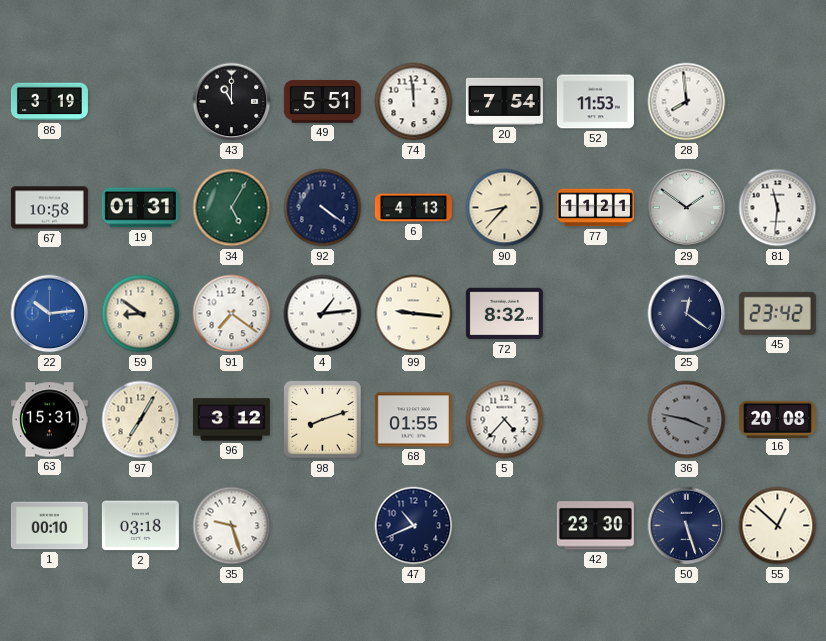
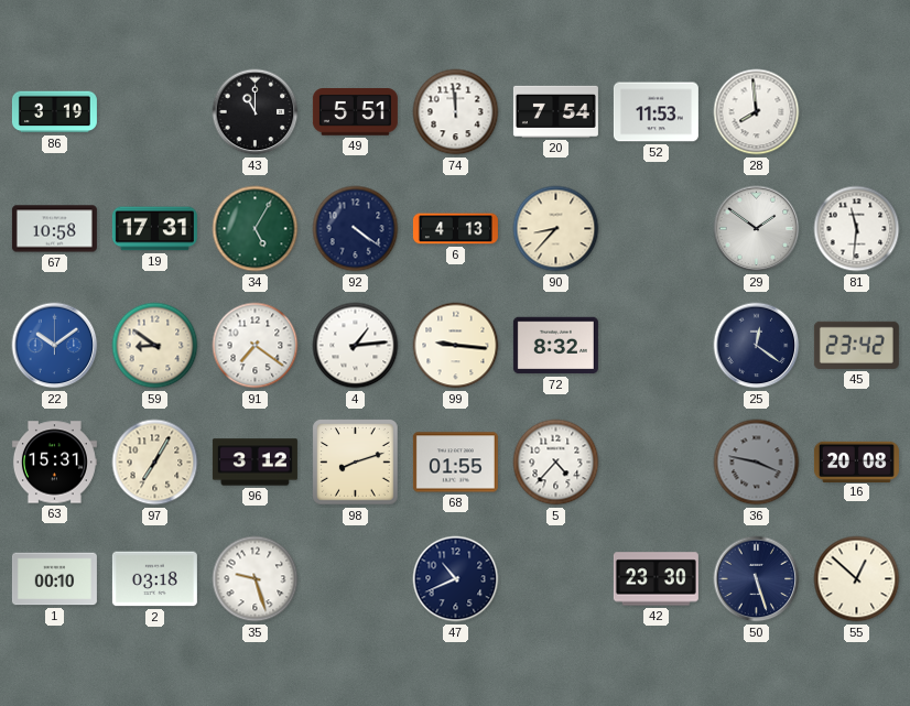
19: 01:31 -> 17:31
77: 11:21 -> none
22: 10:14 -> 10:09
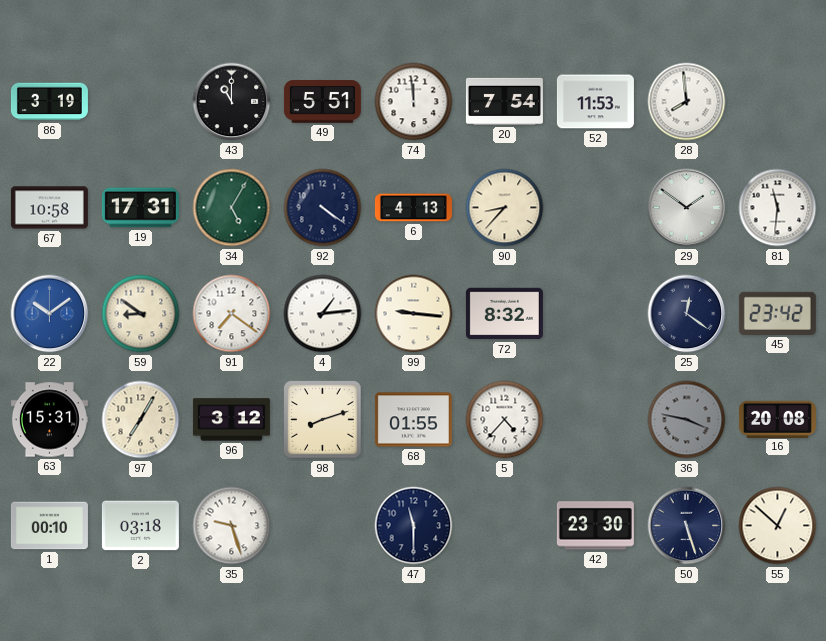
47: 10:41 -> 11:30
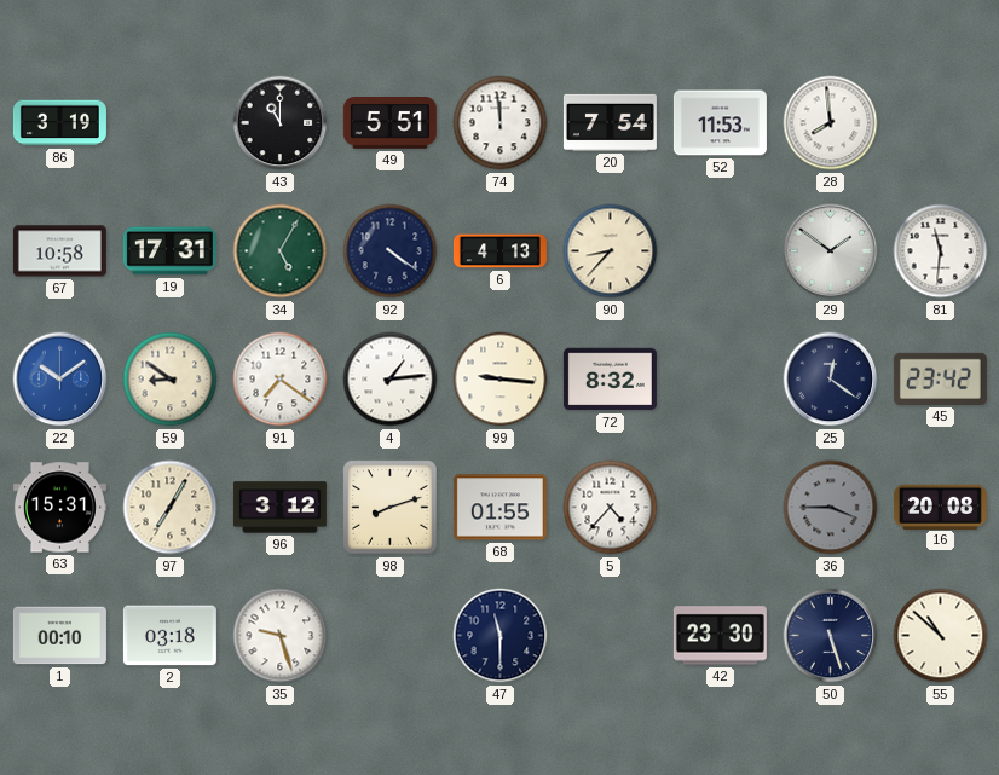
36: 3:47 -> 3:45
55: 12:52 -> 10:52
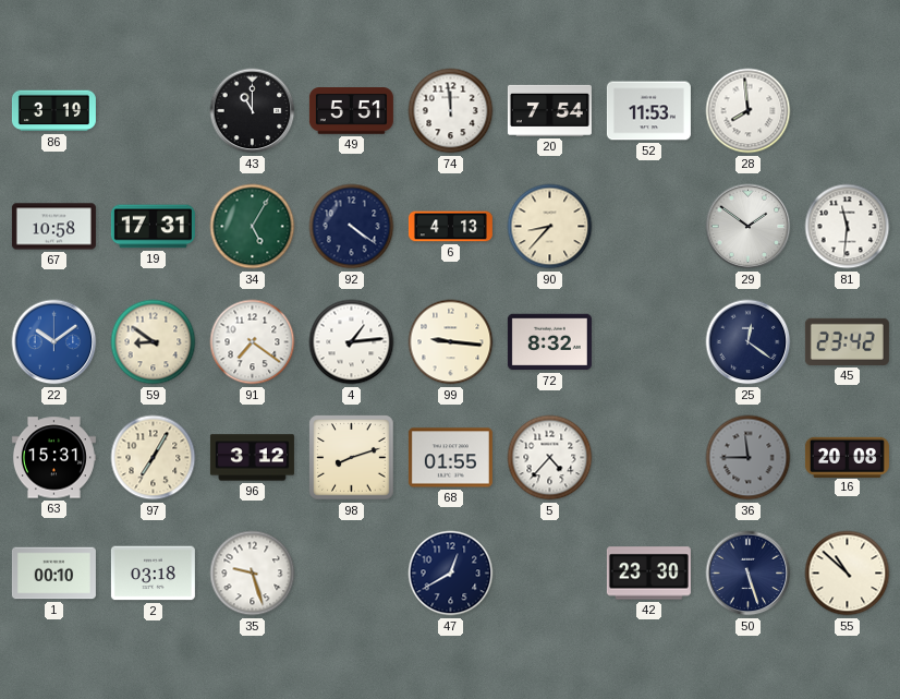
36: 3:45 -> 11:45
47: 11:30 -> 12:40
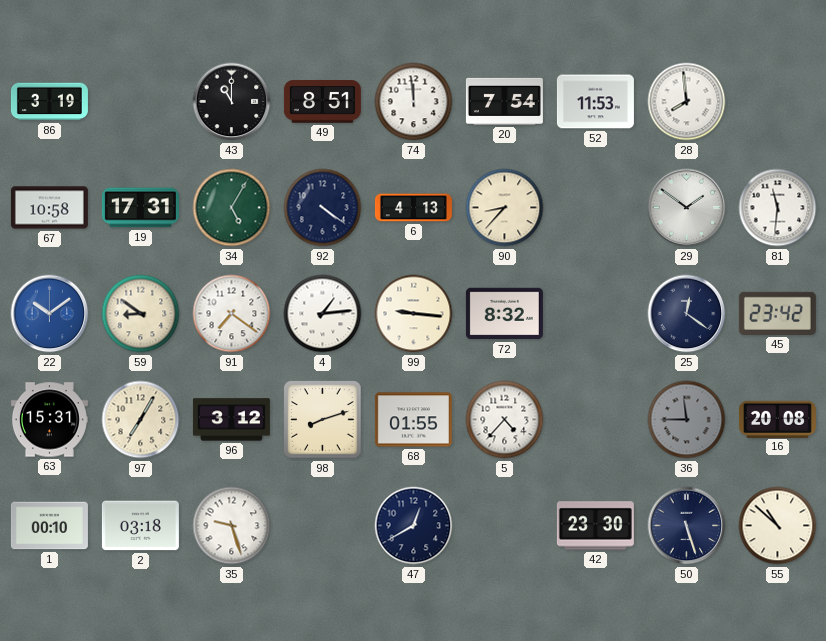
49: 5:51 -> 8:51
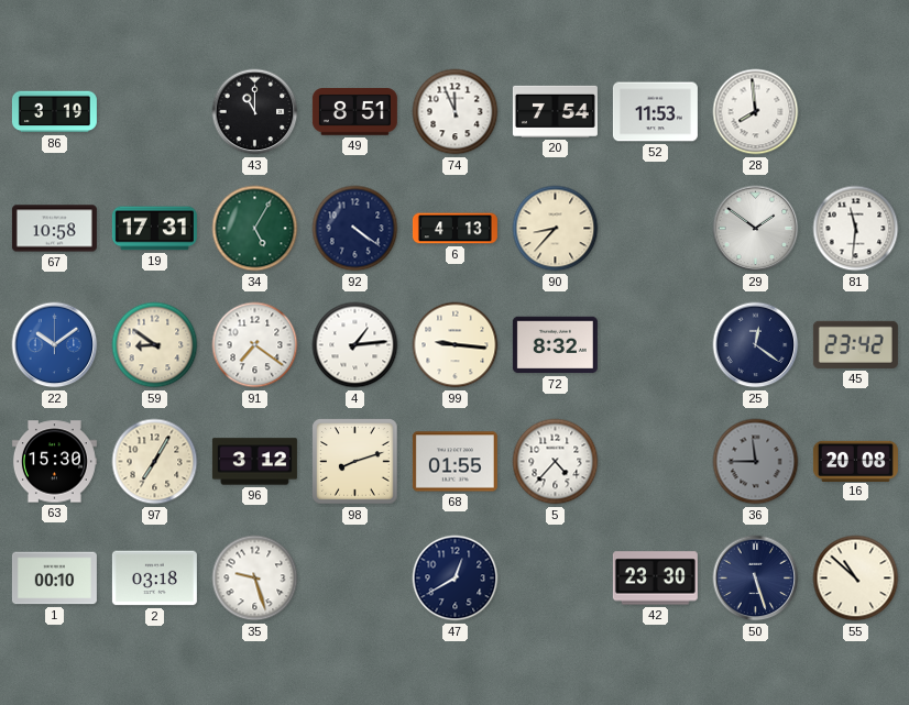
74: 11:59 -> 11:56
63: 15:31 -> 15:30
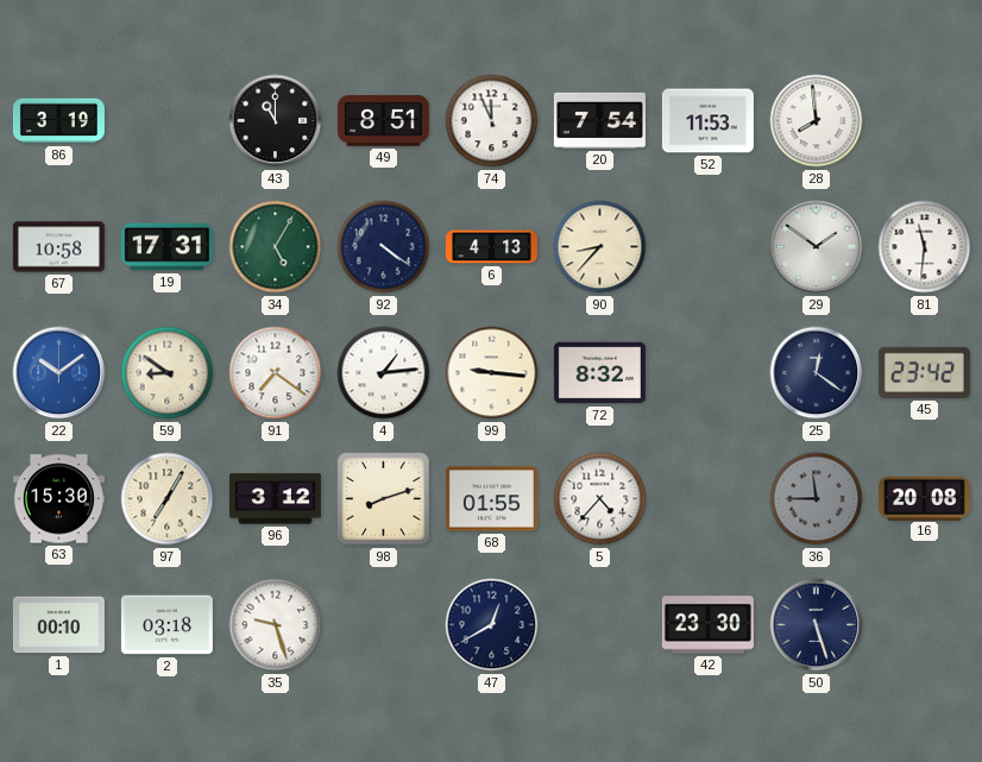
55: 10:52 -> none
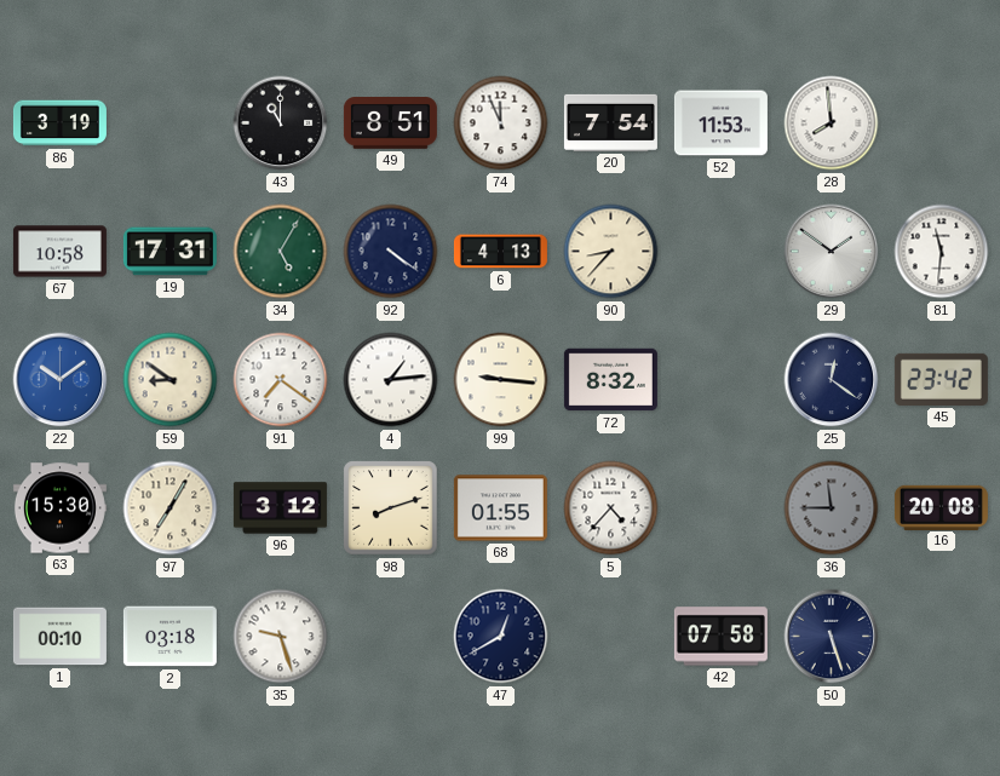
42: 23:30 -> 07:58
